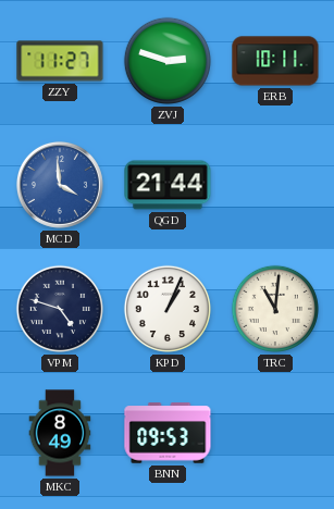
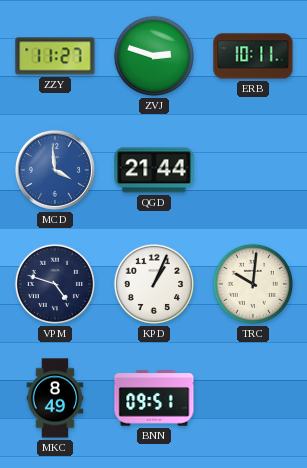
TRC: 11:01 -> 10:01
BNN: 09:53 -> 09:51
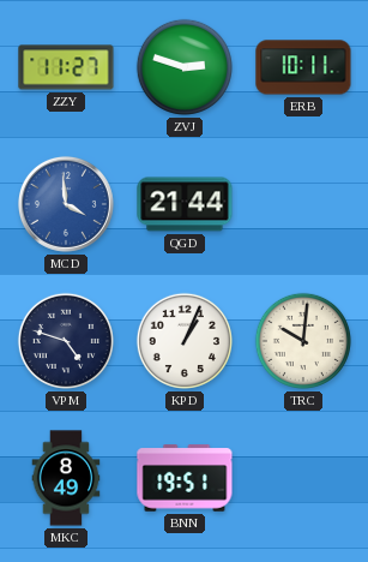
BNN: 09:51 -> 19:51
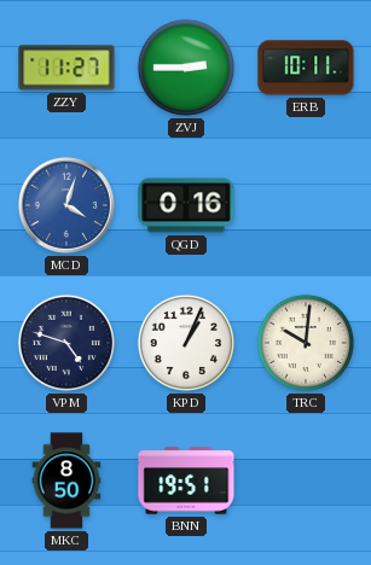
ZVJ: 2:48 -> 2:45
MCD: 3:59 -> 4:03
QGD: 21:44 -> 0:16
MKC: 8:49 -> 8:50
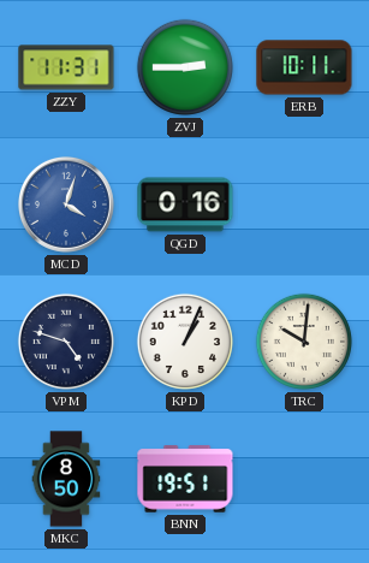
ZZY: 11:27 -> 11:31
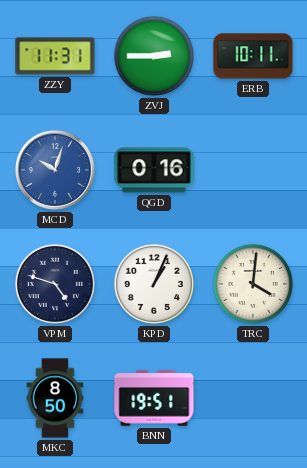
MCD: 4:03 -> 10:03
TRC: 10:01 -> 4:01
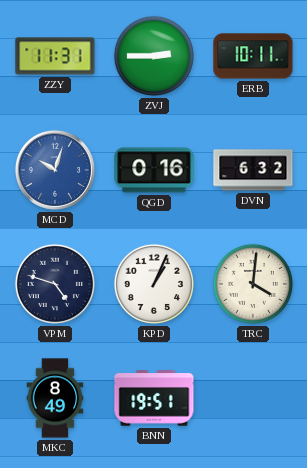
DVN: none -> 6:32
MKC: 8:50 -> 8:49
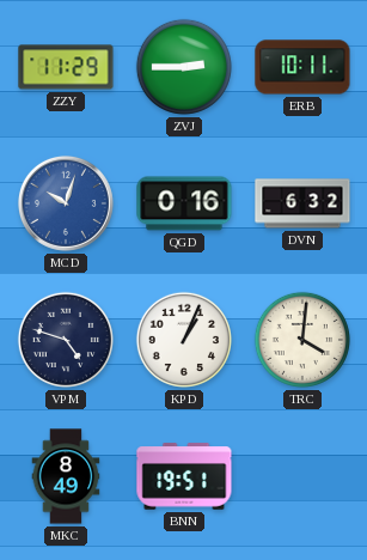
ZZY: 11:31 -> 11:29
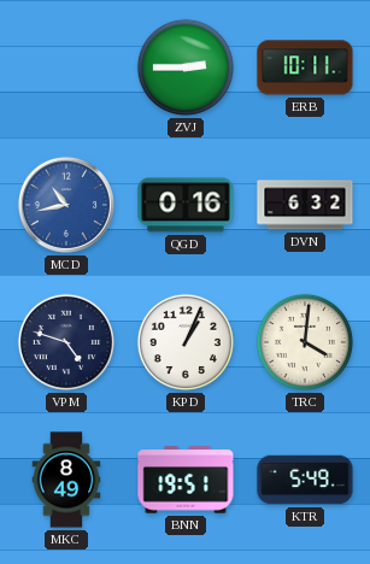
ZZY: 11:29 -> none
MCD: 10:03 -> 10:43
KTR: none -> 5:49
